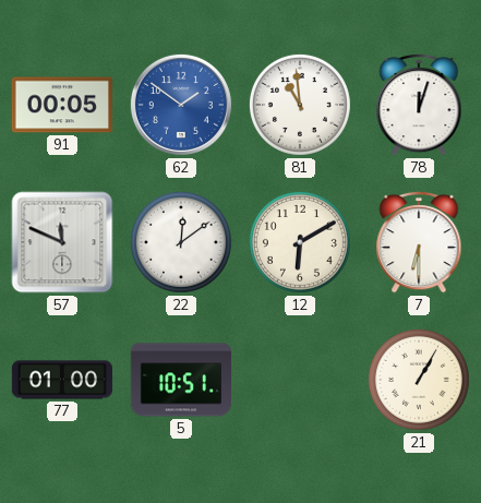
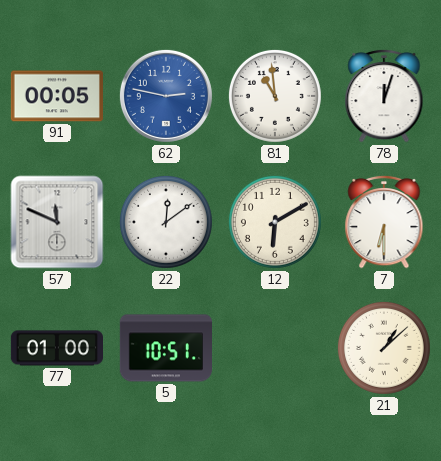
62: 1:51 -> 2:47
21: 1:05 -> 1:08
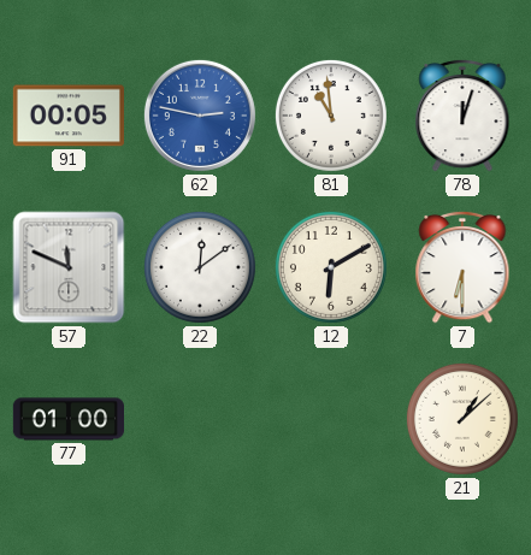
5: 10:51 -> none
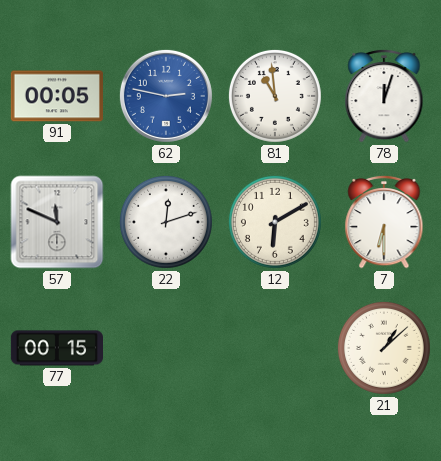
22: 12:09 -> 12:12
77: 01:00 -> 00:15
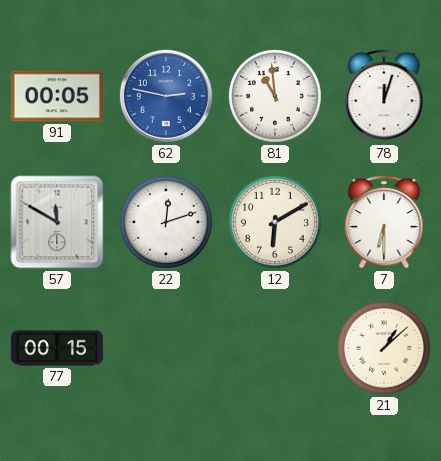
57: 11:49 -> 11:50
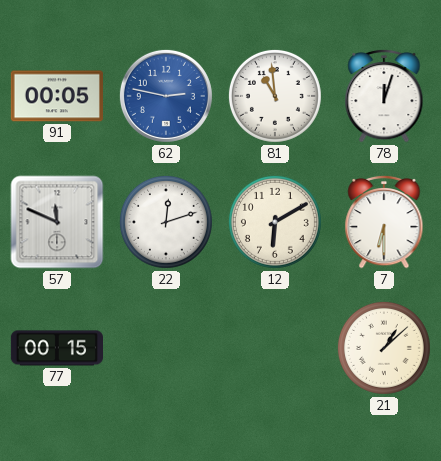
57: 11:50 -> 11:49
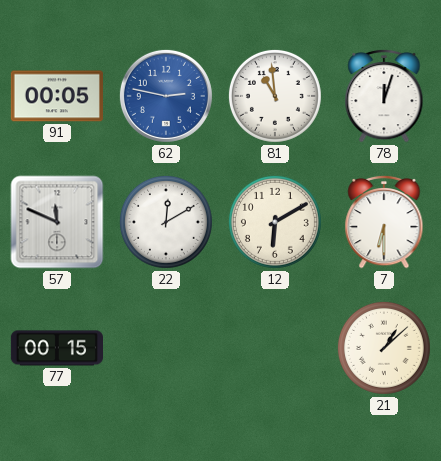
22: 12:12 -> 12:10
